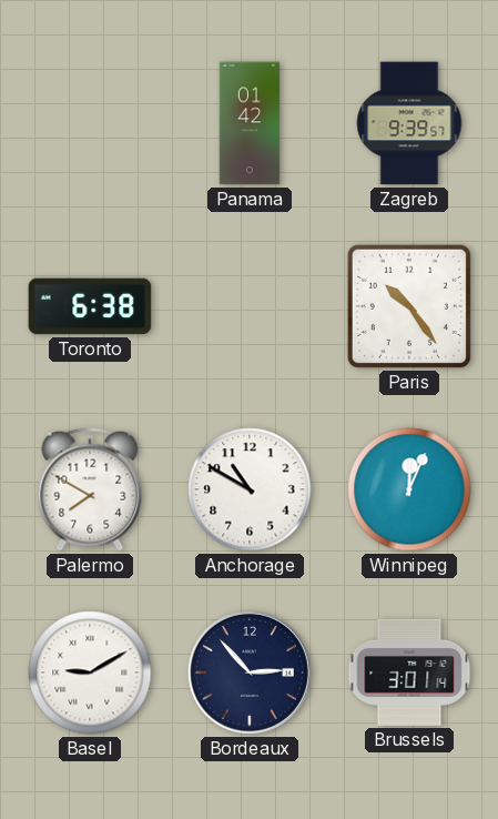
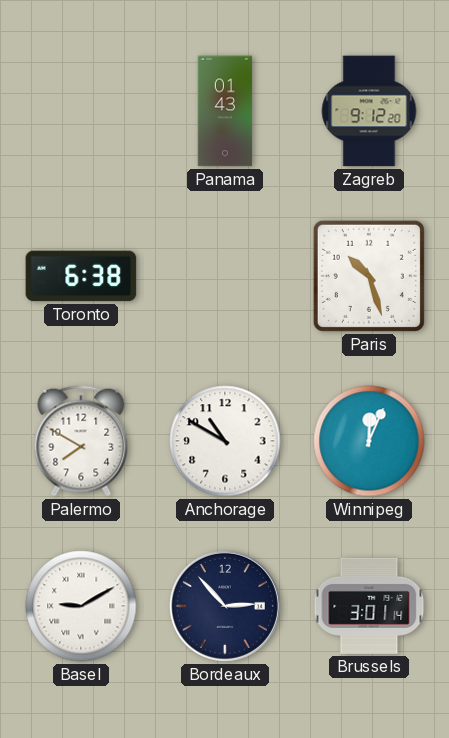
Panama: 01:42 -> 01:43
Zagreb: 9:39 -> 9:12
Paris: 10:24 -> 10:27
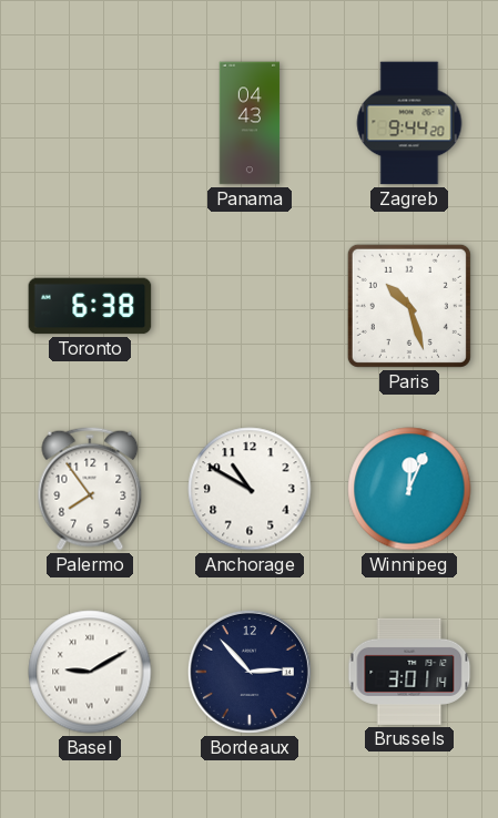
Panama: 01:43 -> 04:43
Zagreb: 9:12 -> 9:44
Palermo: 7:50 -> 7:54
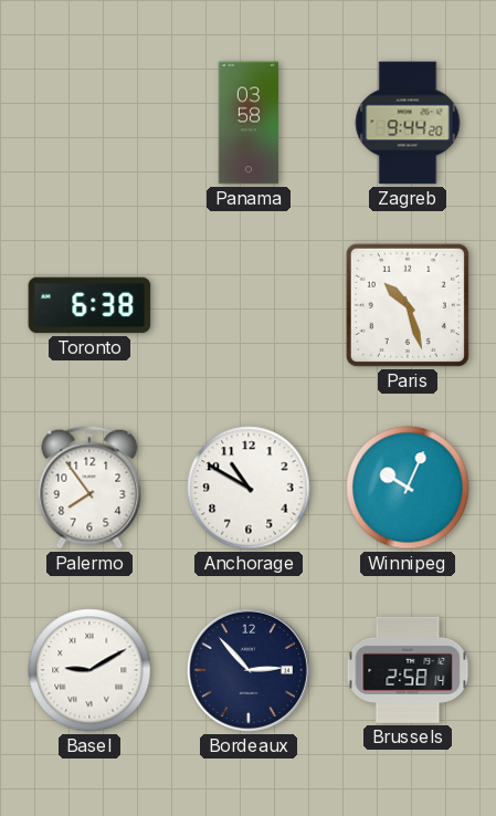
Panama: 04:43 -> 03:58
Winnipeg: 12:04 -> 10:04
Brussels: 3:01 -> 2:58
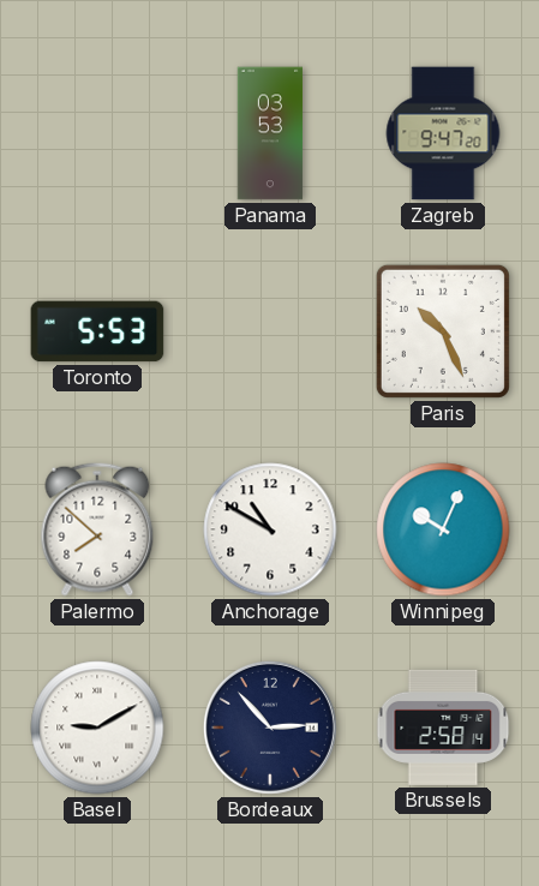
Panama: 03:58 -> 03:53
Zagreb: 9:44 -> 9:47
Toronto: 6:38 -> 5:53
Paris: 10:27 -> 10:26
Palermo: 7:54 -> 7:52
